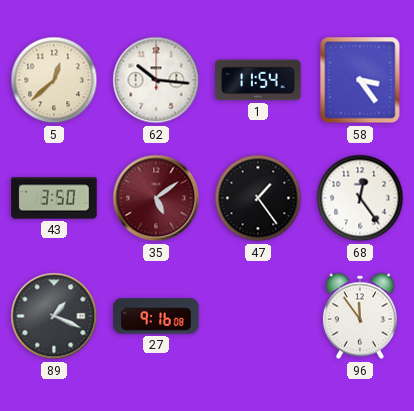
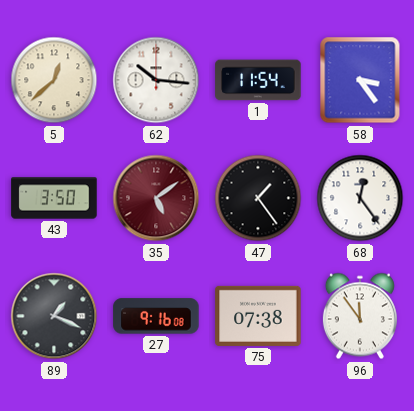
75: none -> 07:38
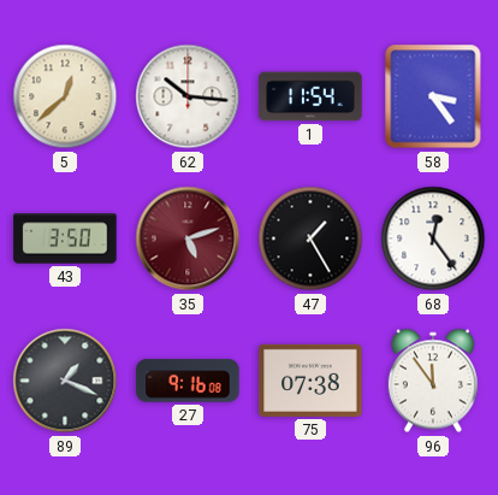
35: 5:09 -> 5:12
47: 1:24 -> 1:25
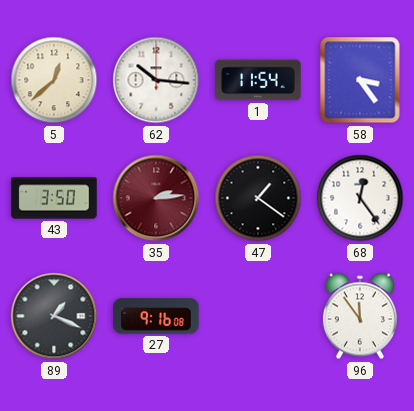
35: 5:12 -> 2:14
47: 1:25 -> 1:21
75: 07:38 -> none
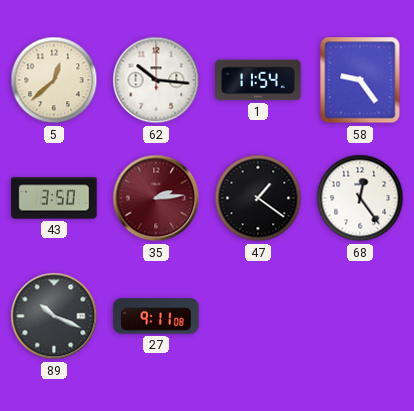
58: 3:24 -> 9:24
89: 1:19 -> 10:19
27: 9:16 -> 9:11
96: 11:54 -> none
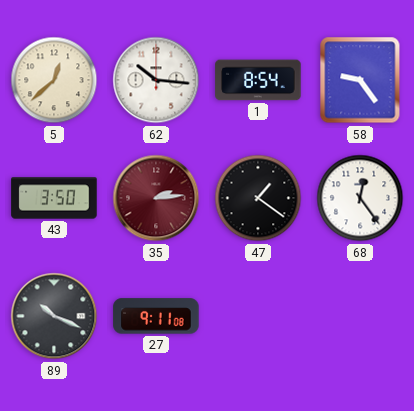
1: 11:54 -> 8:54
